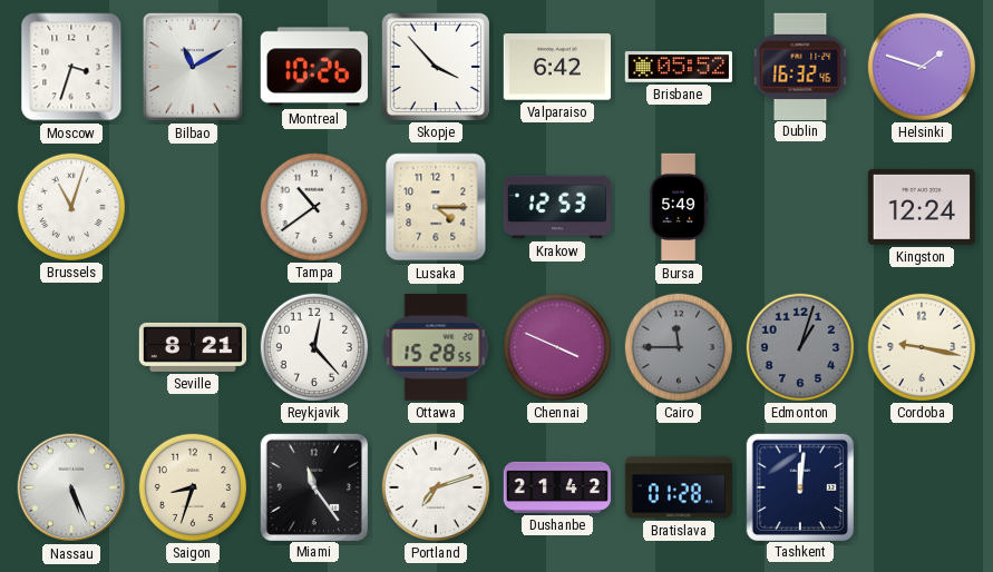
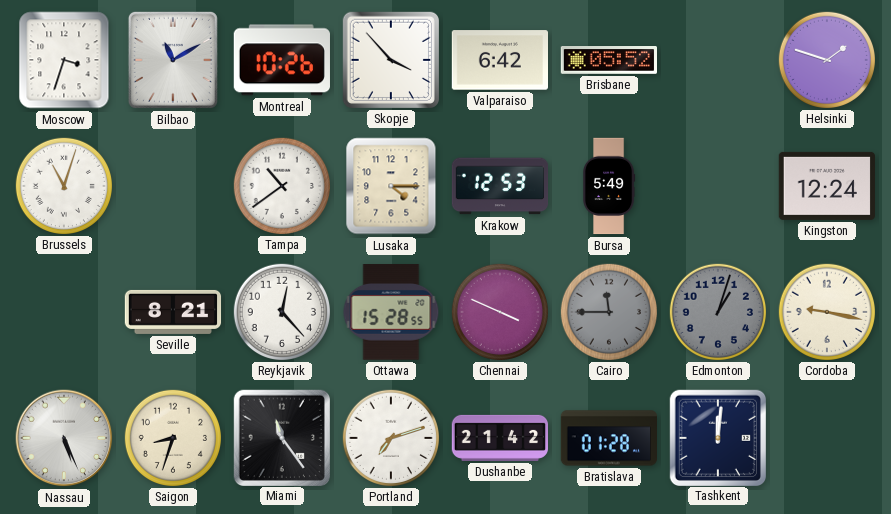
Dublin: 16:32 -> none
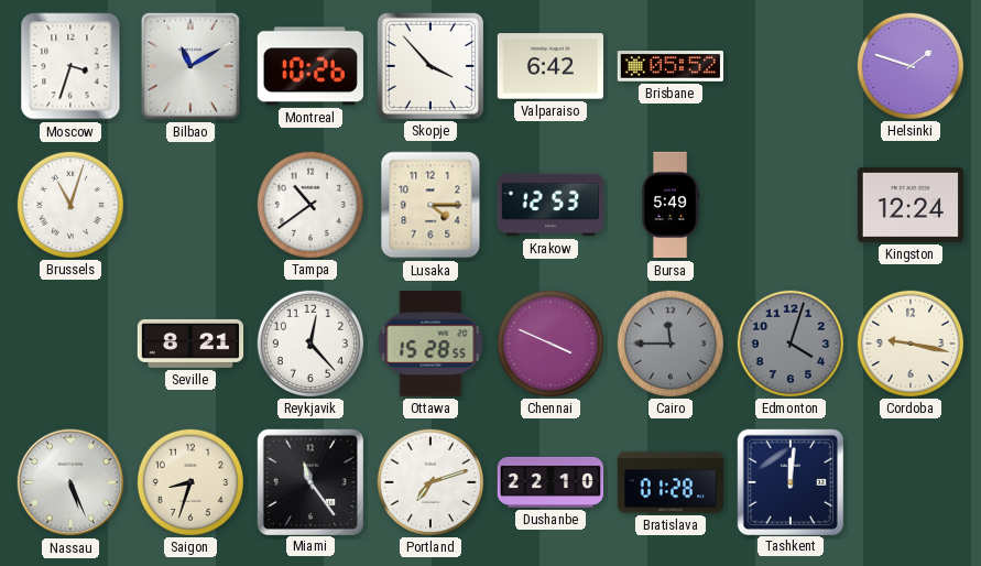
Edmonton: 1:03 -> 4:03
Dushanbe: 21:42 -> 22:10
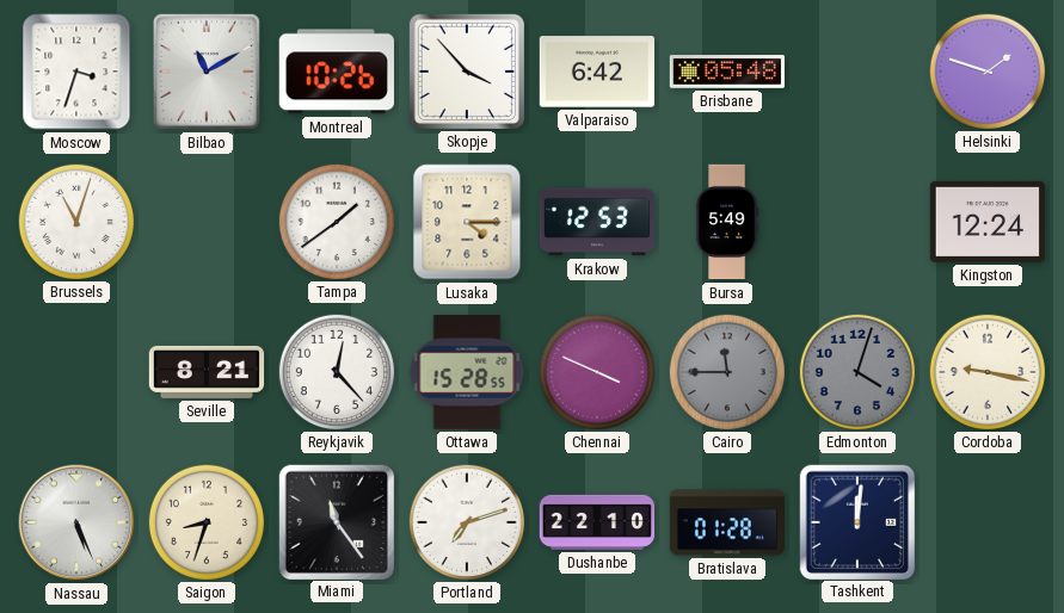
Brisbane: 05:52 -> 05:48
Tampa: 10:39 -> 1:39
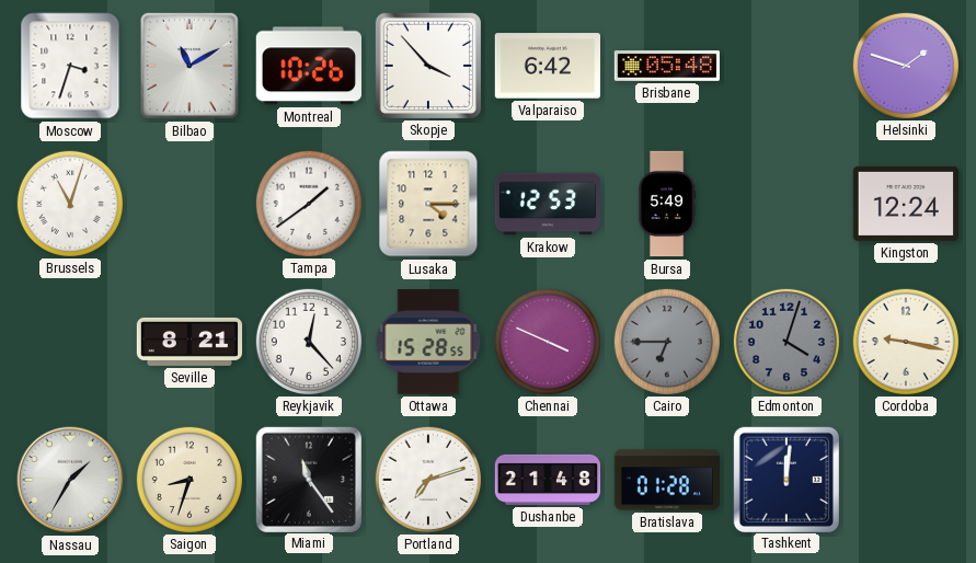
Cairo: 11:45 -> 6:45
Nassau: 5:26 -> 1:35
Dushanbe: 22:10 -> 21:48
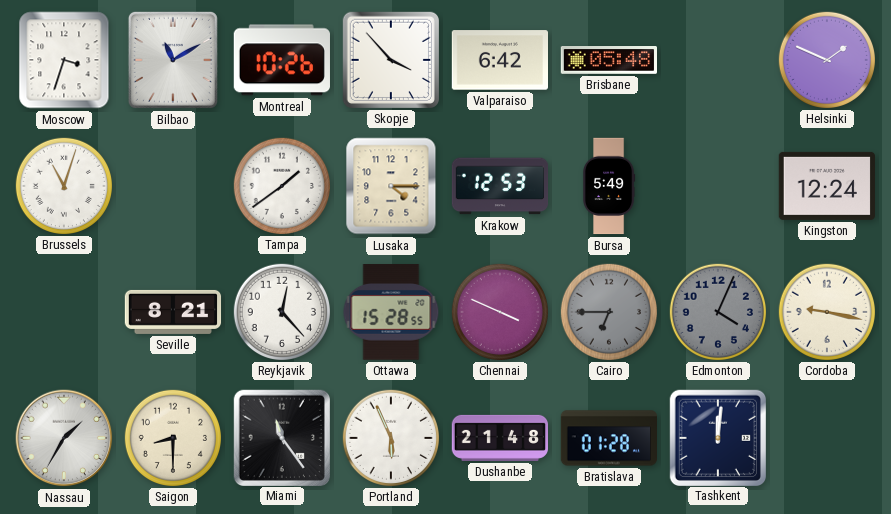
Helsinki: 1:48 -> 1:49
Edmonton: 4:03 -> 4:04
Saigon: 8:33 -> 8:30
Portland: 7:12 -> 5:56
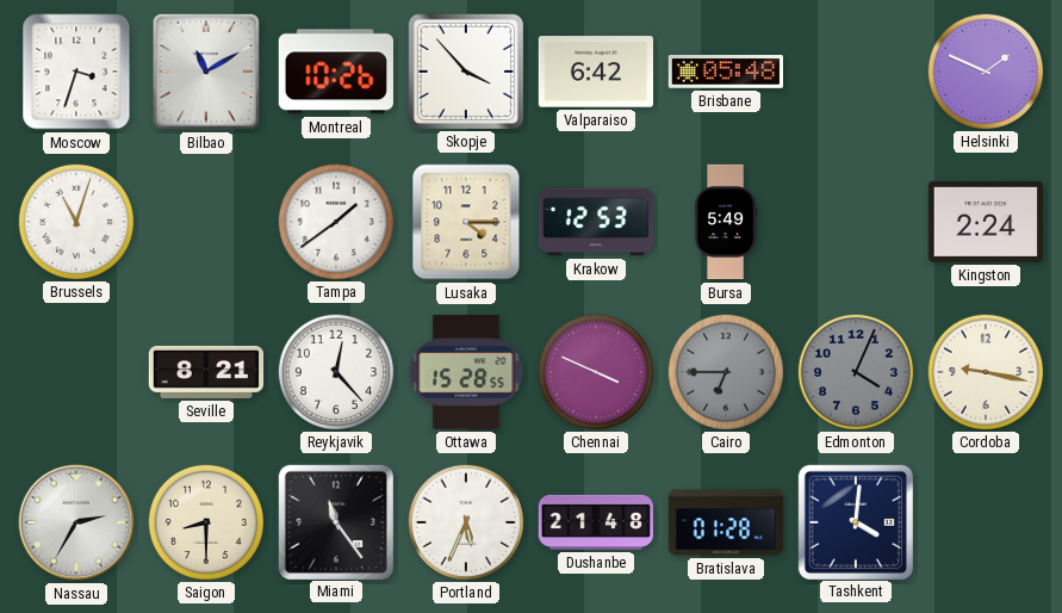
Kingston: 12:24 -> 2:24
Nassau: 1:35 -> 2:35
Portland: 5:56 -> 5:34
Tashkent: 12:01 -> 4:01
